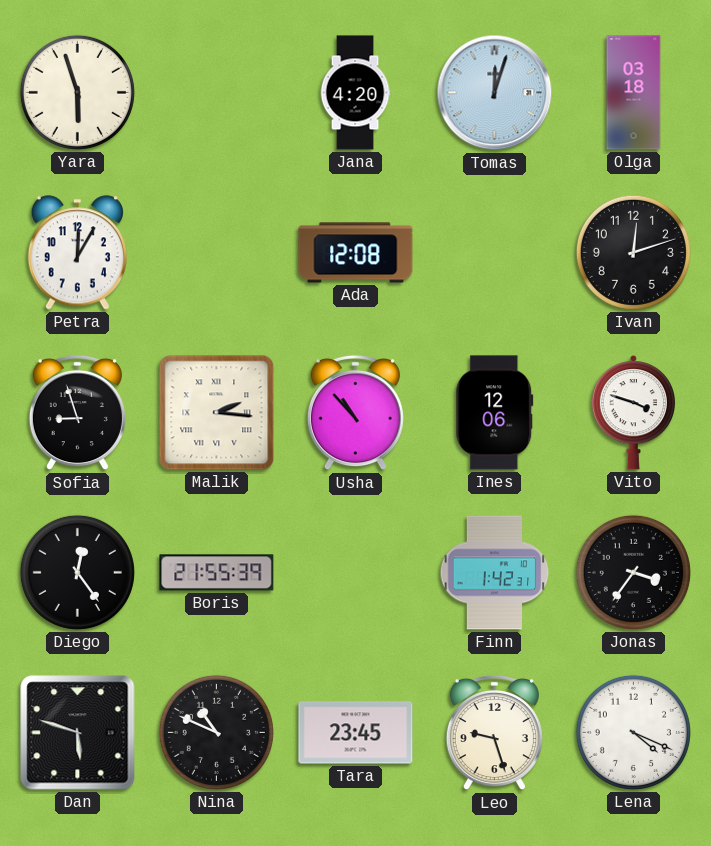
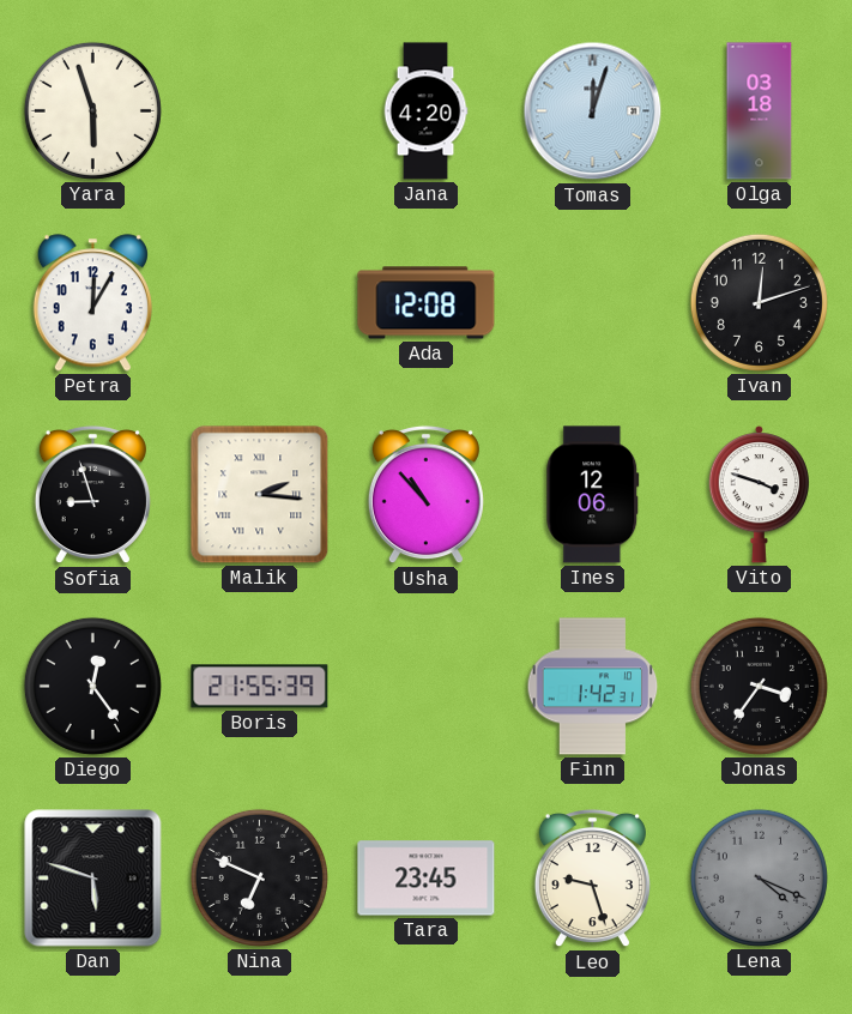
Nina: 10:49 -> 6:49
Lena dial: white -> grey
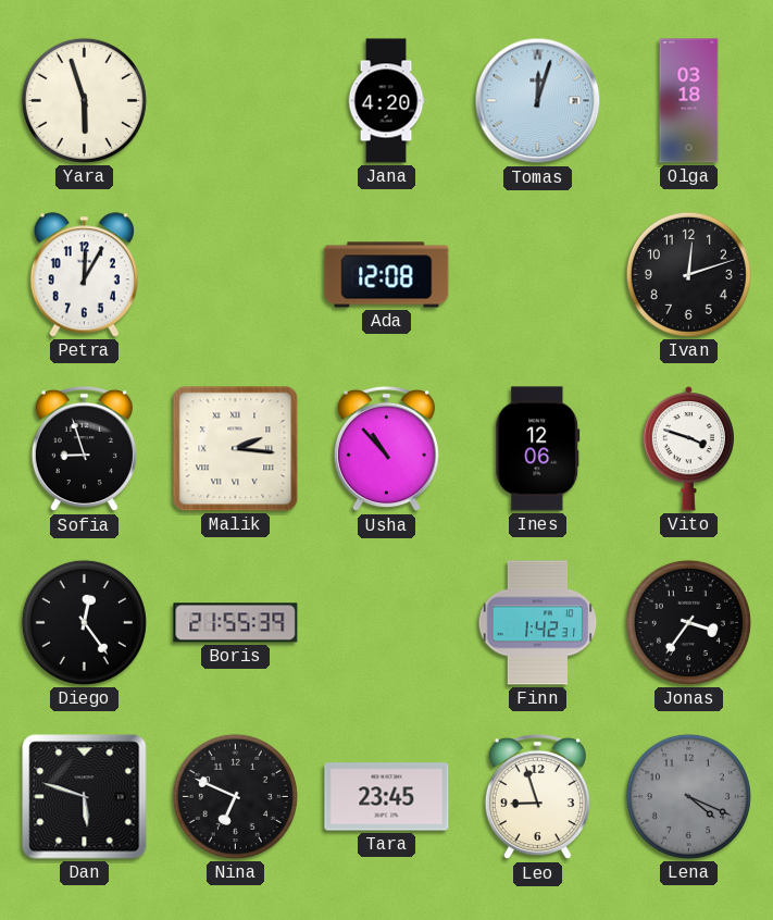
Leo: 9:27 -> 8:57
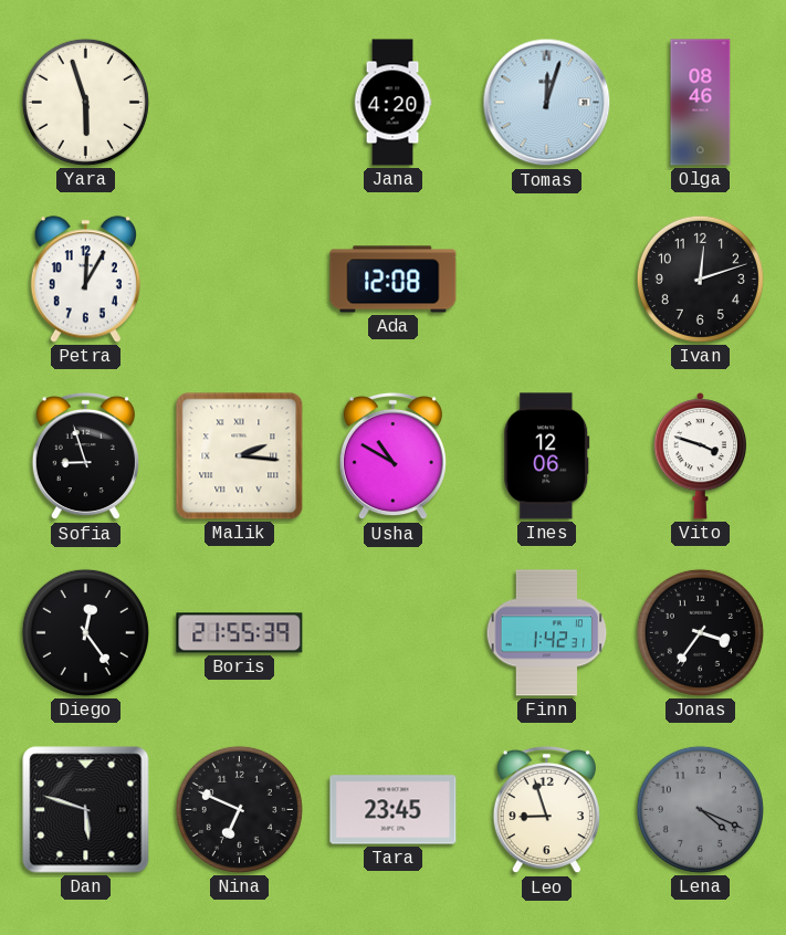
Olga: 03:18 -> 08:46
Usha: 10:53 -> 10:50
